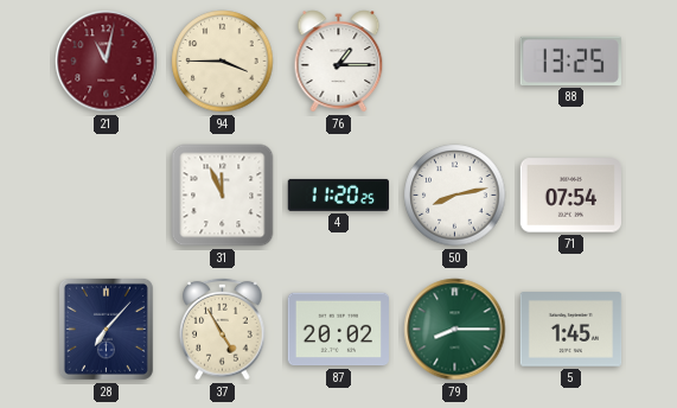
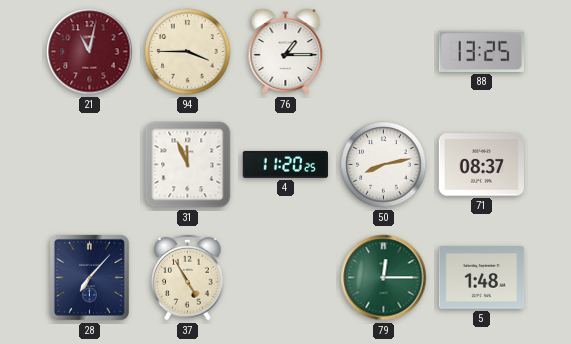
71: 07:54 -> 08:37
87: 20:02 -> none
79: 8:15 -> 12:15
5: 1:45 -> 1:48
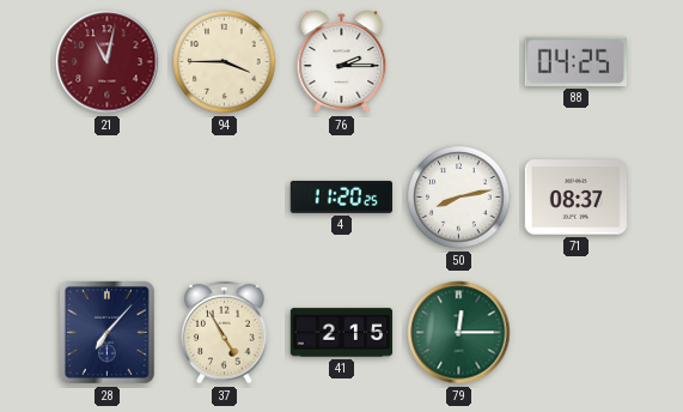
76: 1:15 -> 2:15
88: 13:25 -> 04:25
31: 11:56 -> none
41: none -> 2:15
5: 1:48 -> none
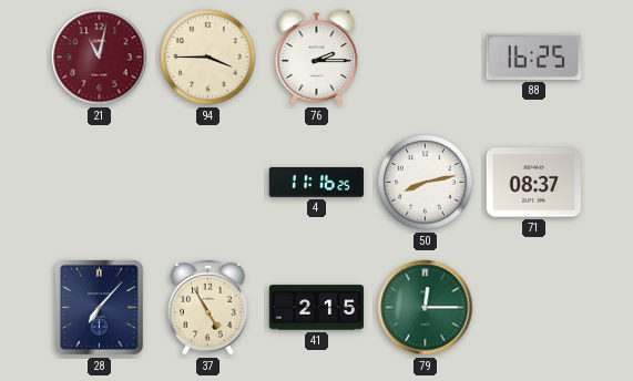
88: 04:25 -> 16:25
4: 11:20 -> 11:16
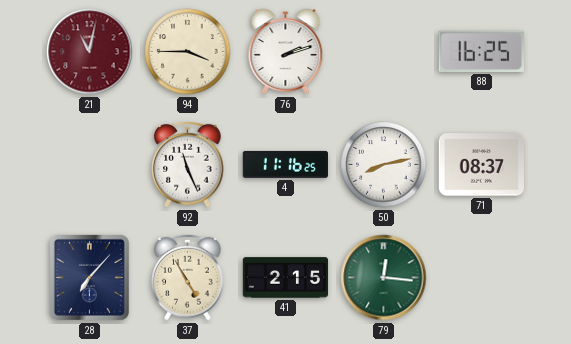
76: 2:15 -> 2:12
92: none -> 11:26
79: 12:15 -> 12:16
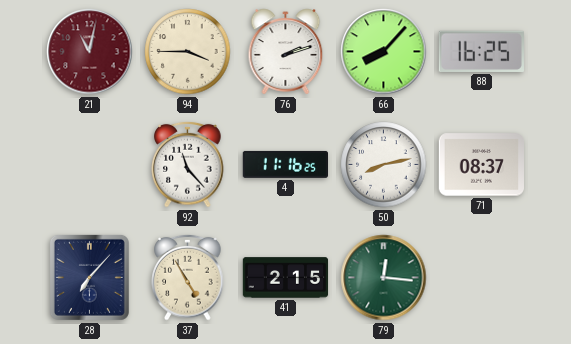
66: none -> 8:07
92: 11:26 -> 11:23
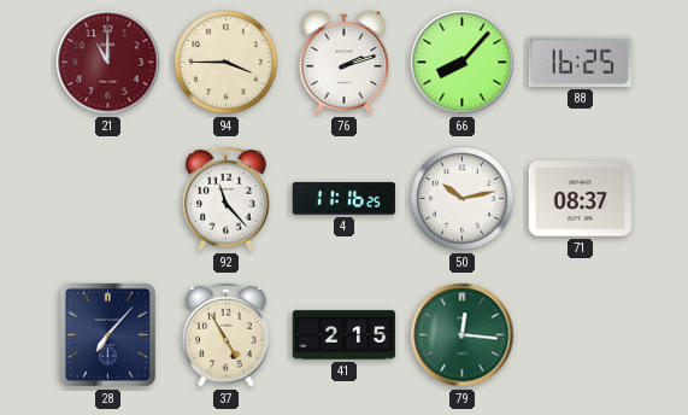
21: 11:02 -> 11:00
50: 8:13 -> 10:13
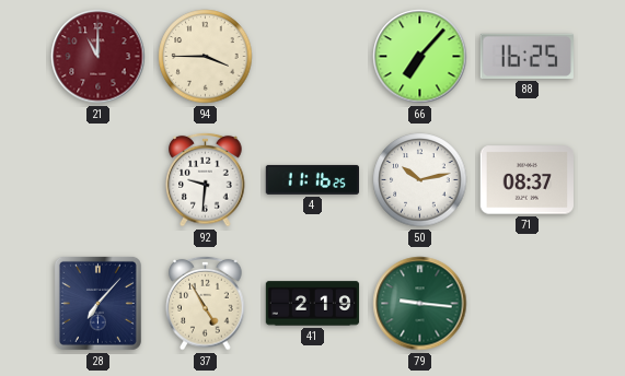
76: 2:12 -> none
66: 8:07 -> 7:07
92: 11:23 -> 9:31
41: 2:15 -> 2:19
79: 12:16 -> 9:16
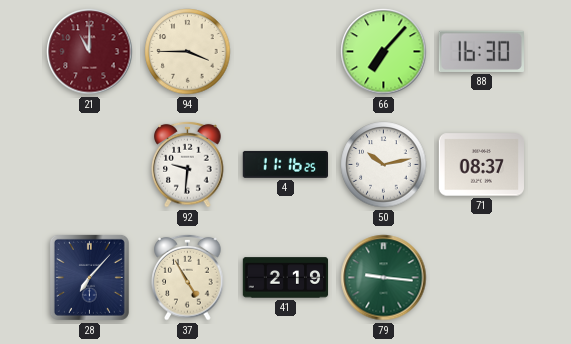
88: 16:25 -> 16:30
